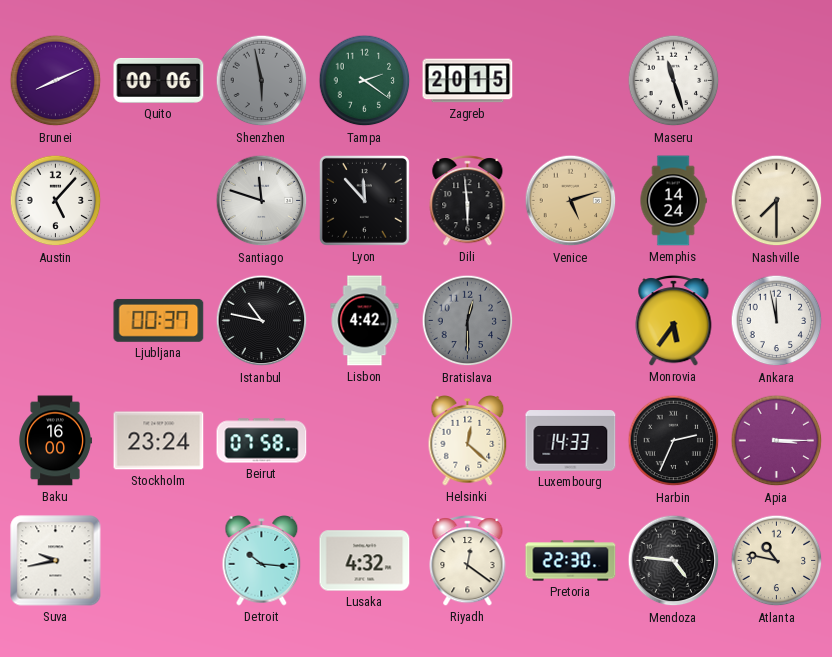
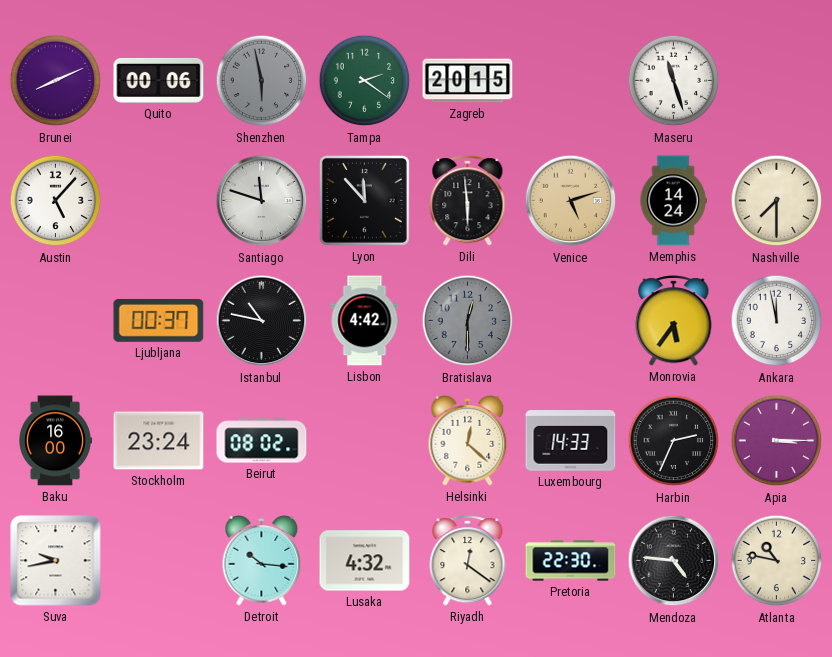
Beirut: 07:58 -> 08:02
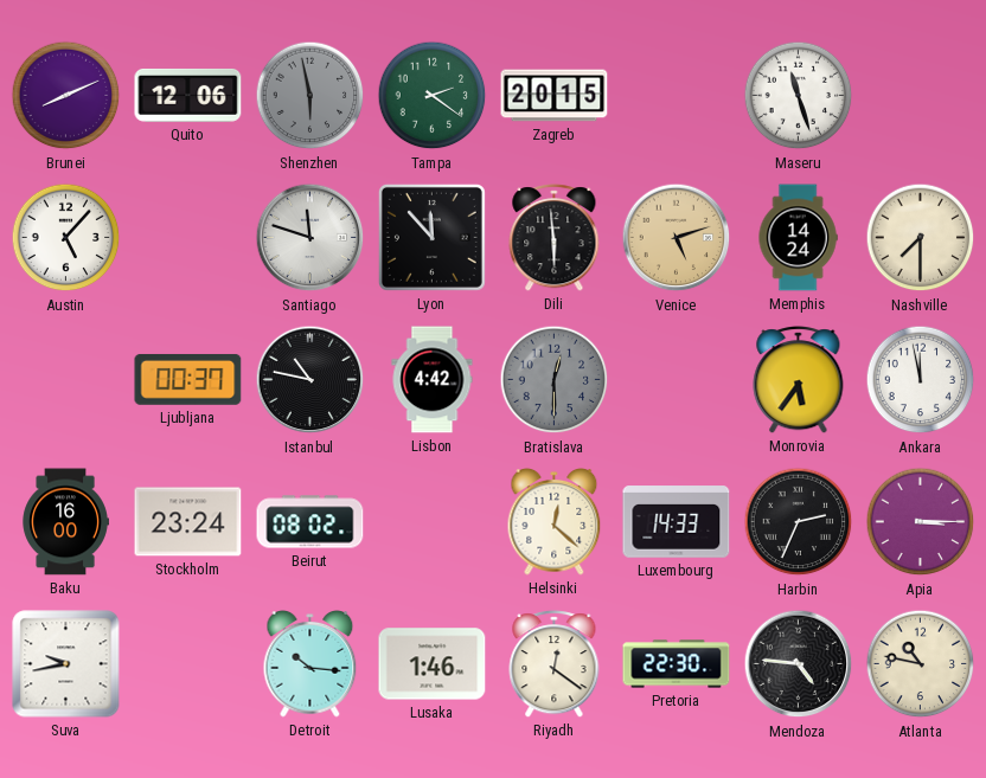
Quito: 00:06 -> 12:06
Lusaka: 4:32 -> 1:46
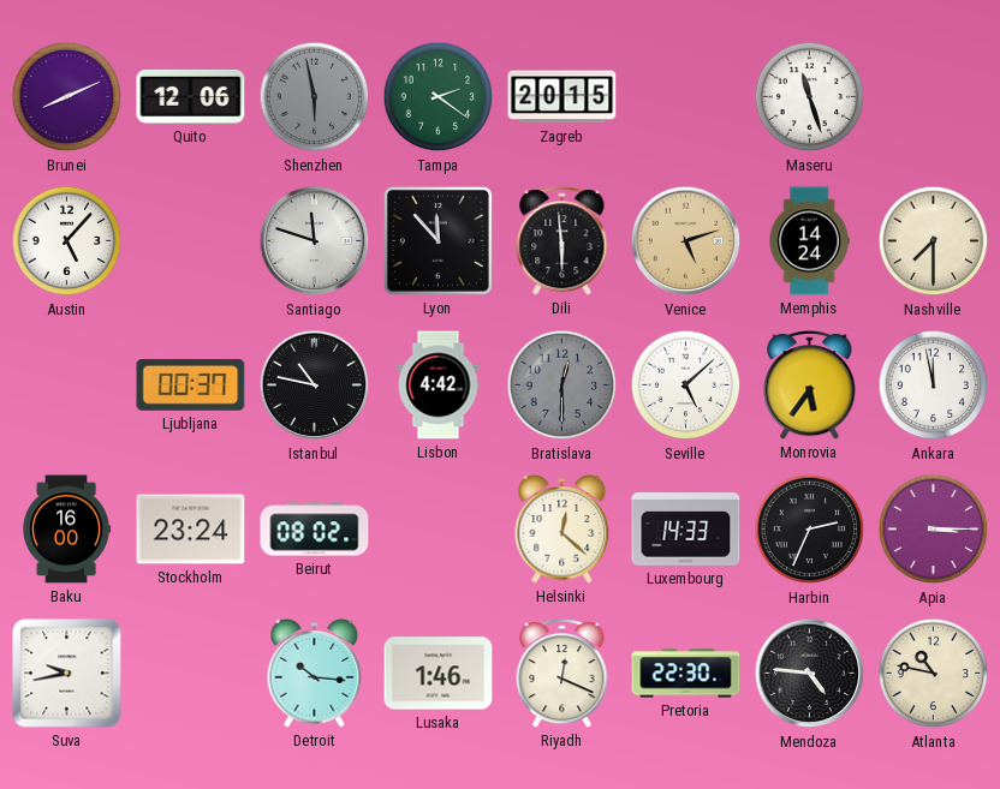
Seville: none -> 5:08
Riyadh: 12:21 -> 12:19
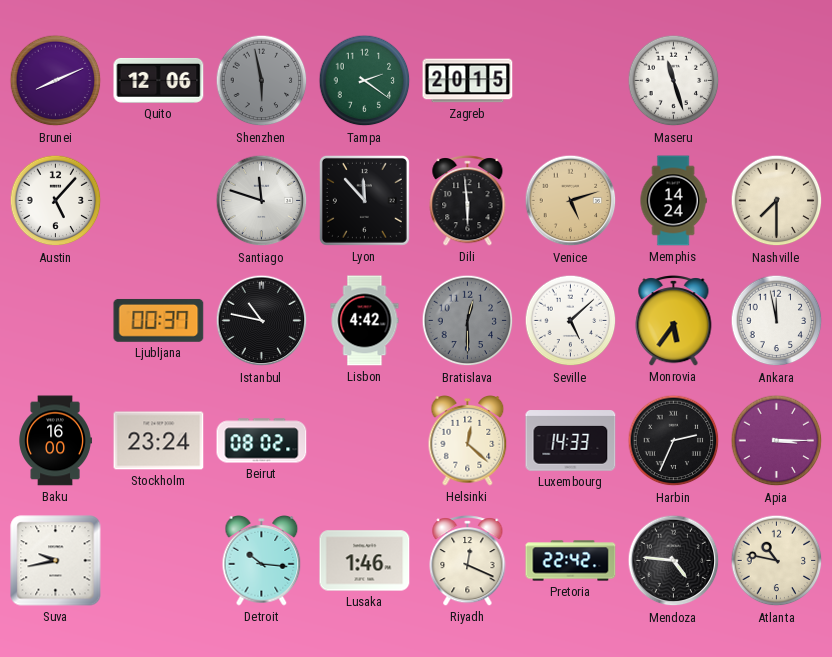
Pretoria: 22:30 -> 22:42
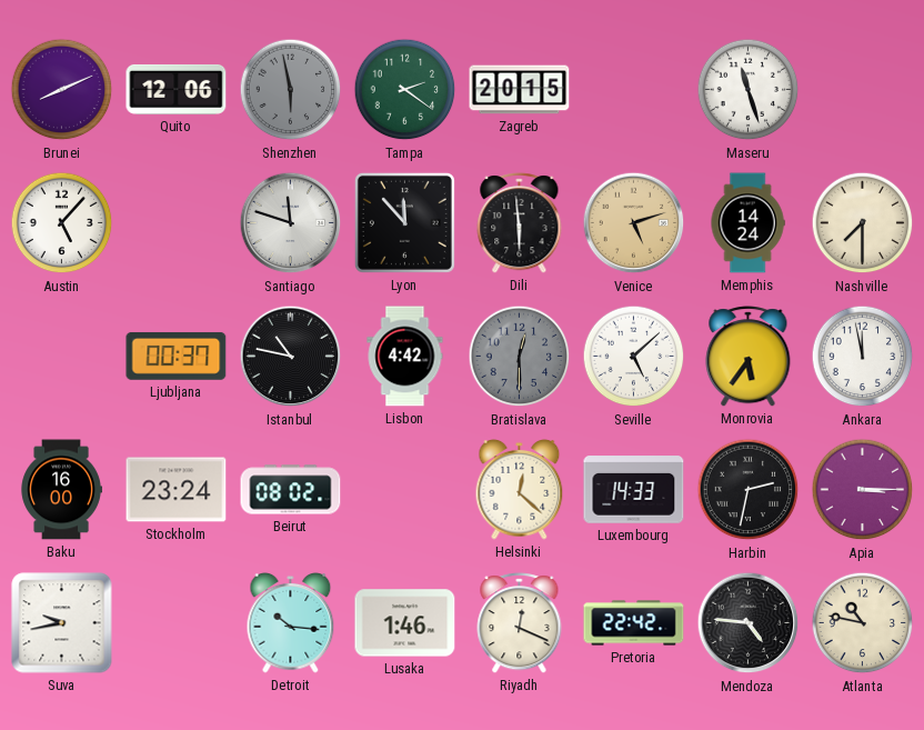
Harbin: 2:34 -> 2:32
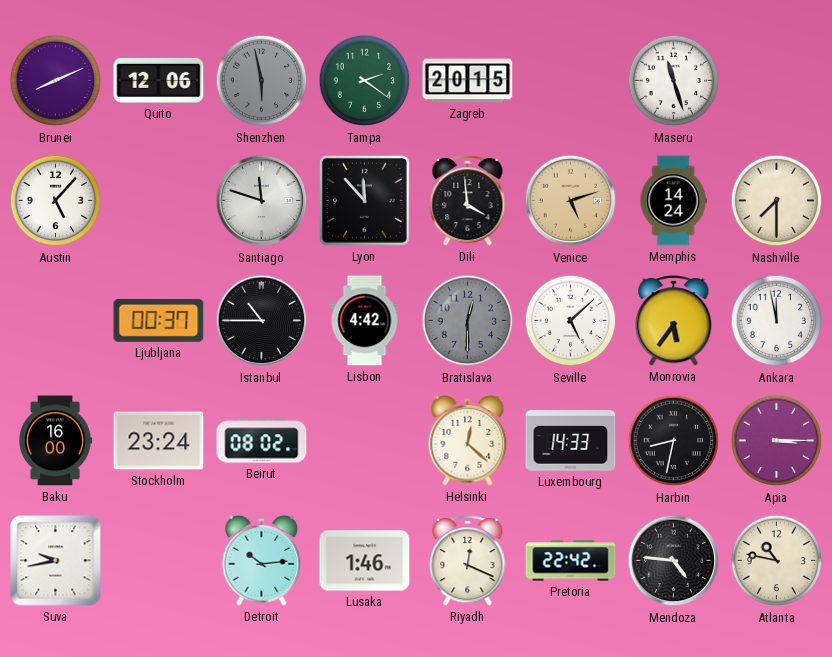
Dili: 5:59 -> 3:59
Istanbul: 10:47 -> 10:45
Harbin: 2:32 -> 8:32
Detroit: 10:16 -> 10:14
